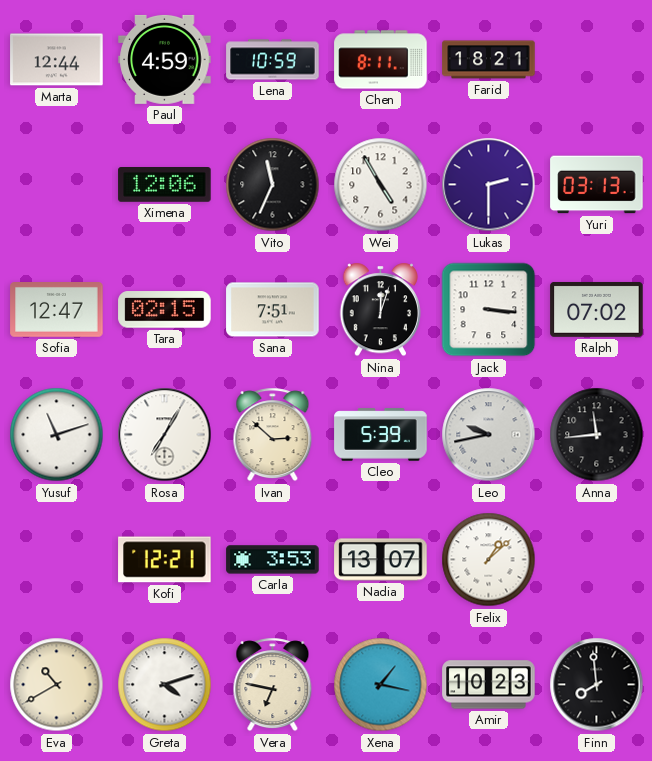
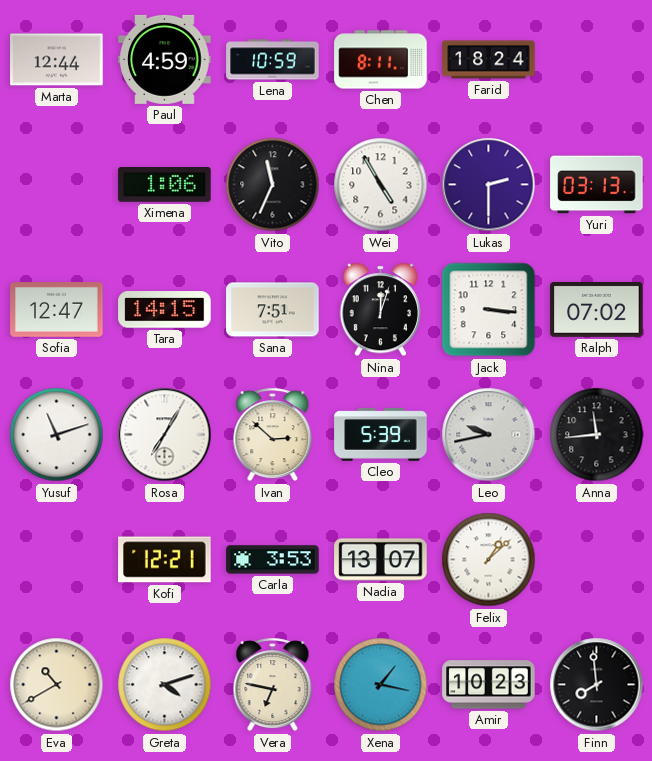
Farid: 18:21 -> 18:24
Ximena: 12:06 -> 1:06
Tara: 02:15 -> 14:15
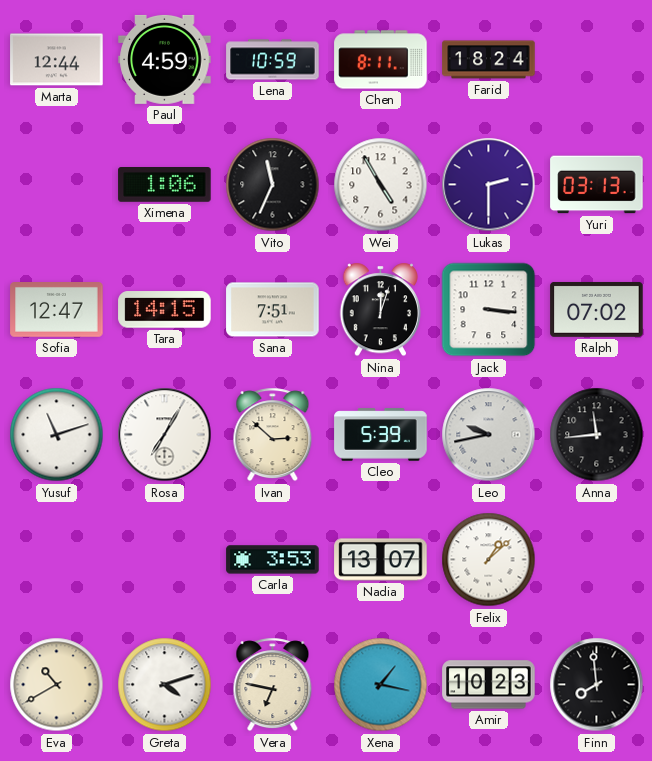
Kofi: 12:21 -> none
